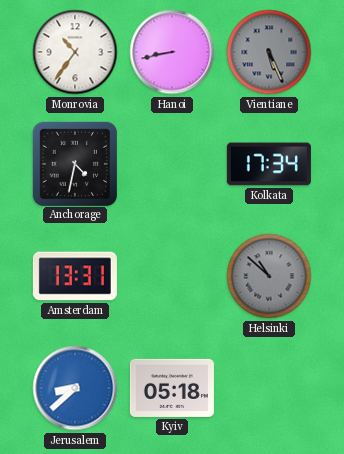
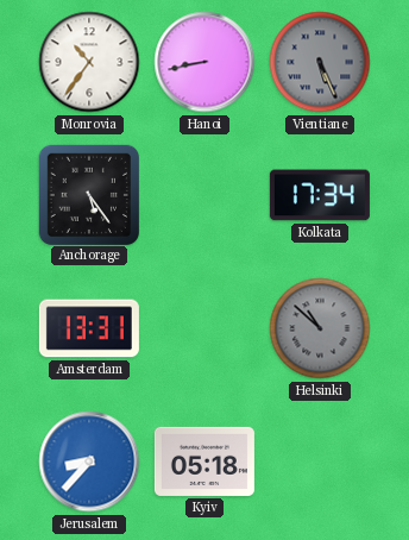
Anchorage: 4:32 -> 5:24
Jerusalem: 8:38 -> 8:37
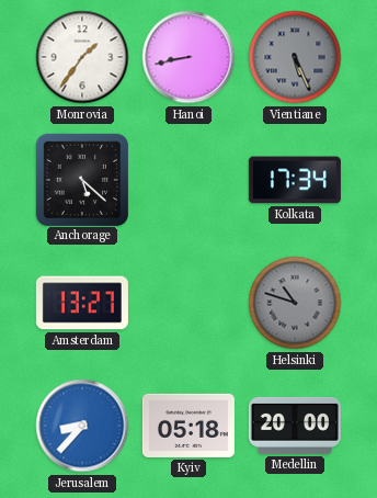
Monrovia: 10:36 -> 1:36
Anchorage: 5:24 -> 5:22
Amsterdam: 13:31 -> 13:27
Helsinki: 10:52 -> 10:48
Medellin: none -> 20:00
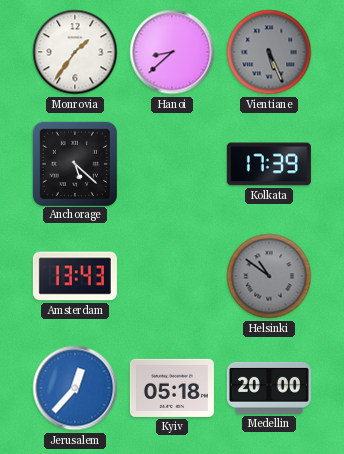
Hanoi: 8:43 -> 8:38
Kolkata: 17:34 -> 17:39
Amsterdam: 13:27 -> 13:43
Helsinki: 10:48 -> 10:51
Jerusalem: 8:37 -> 12:37
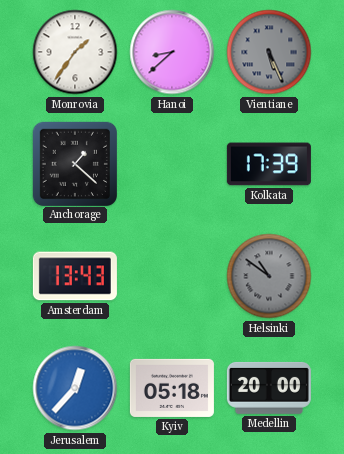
Anchorage: 5:22 -> 1:22
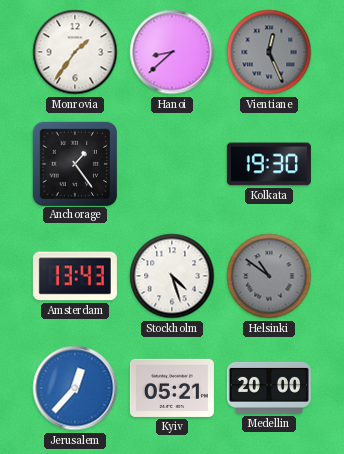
Vientiane: 5:26 -> 12:26
Anchorage: 1:22 -> 1:24
Kolkata: 17:39 -> 19:30
Stockholm: none -> 4:27
Kyiv: 05:18 -> 05:21
